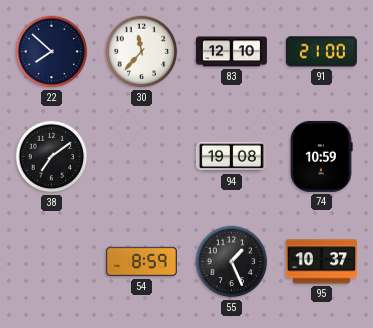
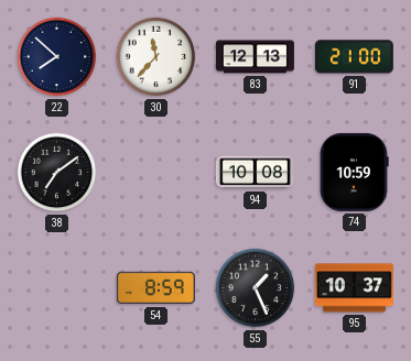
83: 12:10 -> 12:13
94: 19:08 -> 10:08
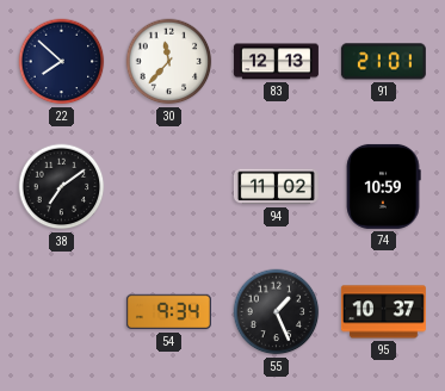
91: 21:00 -> 21:01
94: 10:08 -> 11:02
54: 8:59 -> 9:34
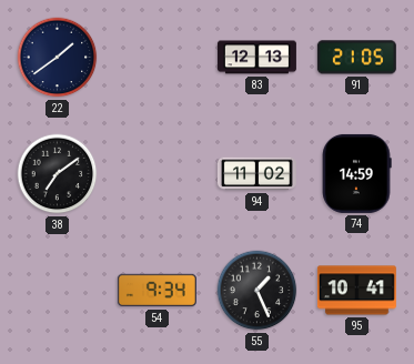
22: 7:52 -> 1:39
30: 11:37 -> none
91: 21:01 -> 21:05
74: 10:59 -> 14:59
95: 10:37 -> 10:41
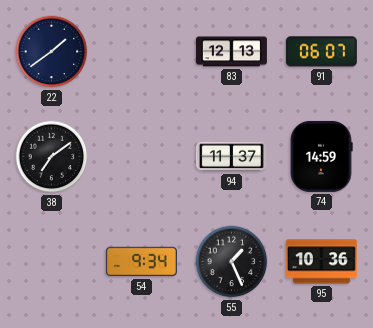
91: 21:05 -> 06:07
94: 11:02 -> 11:37
95: 10:41 -> 10:36
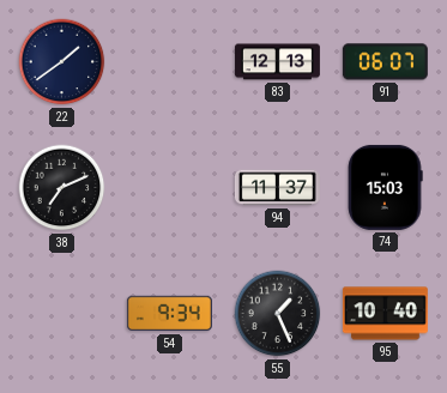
38: 7:09 -> 7:11
74: 14:59 -> 15:03
95: 10:36 -> 10:40
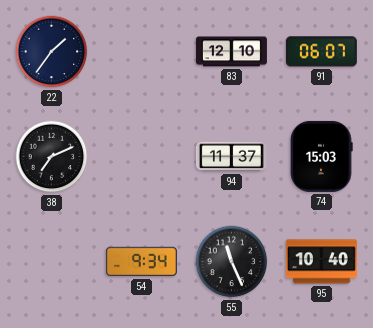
22: 1:39 -> 1:36
83: 12:13 -> 12:10
55: 1:26 -> 11:26
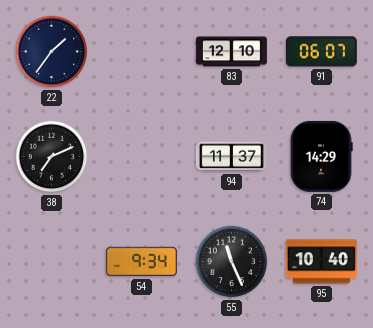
74: 15:03 -> 14:29
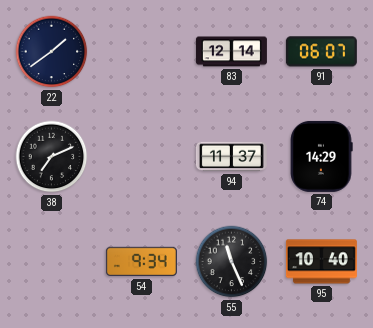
22: 1:36 -> 1:39
83: 12:10 -> 12:14
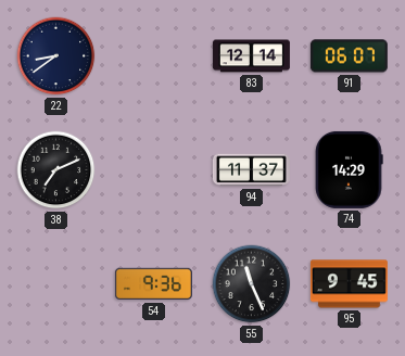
22: 1:39 -> 8:39
54: 9:34 -> 9:36
95: 10:40 -> 9:45
